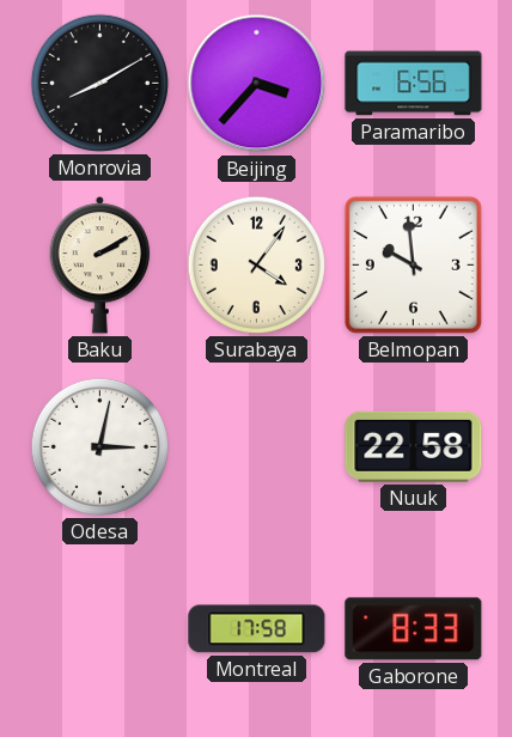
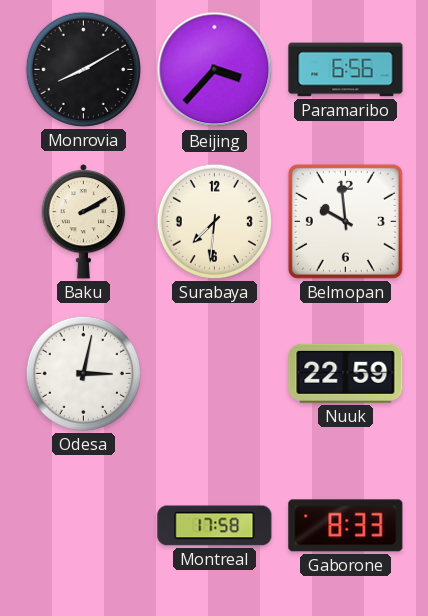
Surabaya: 4:06 -> 7:31
Nuuk: 22:58 -> 22:59
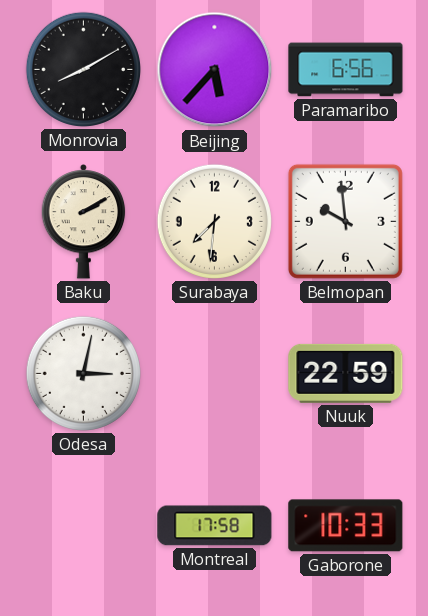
Beijing: 3:37 -> 5:37
Gaborone: 8:33 -> 10:33
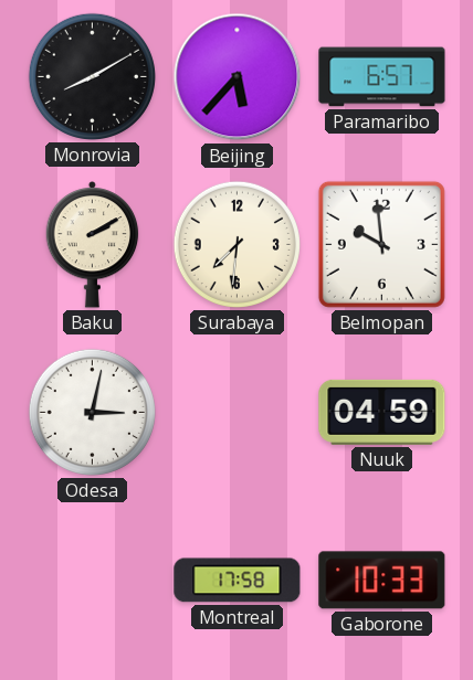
Paramaribo: 6:56 -> 6:57
Nuuk: 22:59 -> 04:59
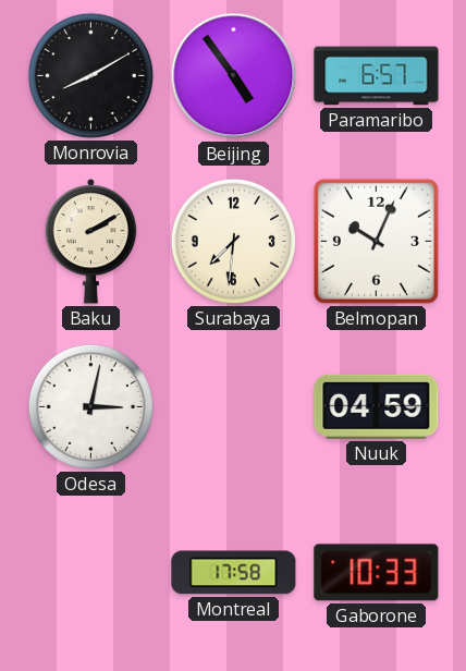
Beijing: 5:37 -> 4:54
Belmopan: 9:59 -> 10:04
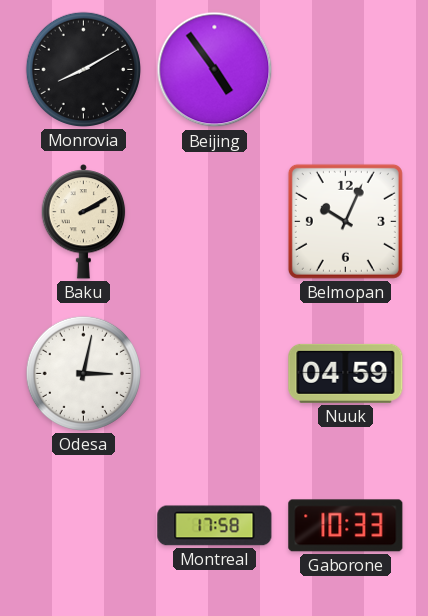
Paramaribo: 6:57 -> none
Surabaya: 7:31 -> none
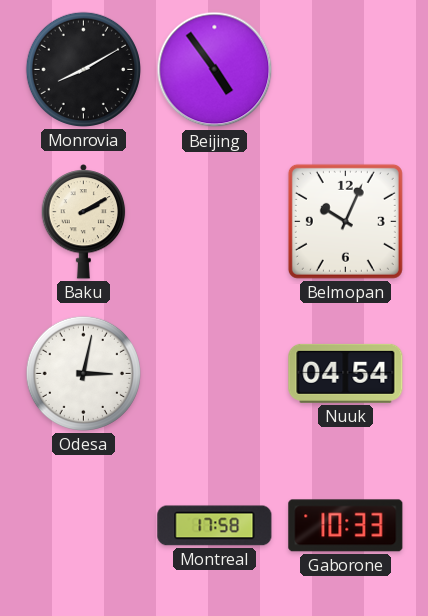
Nuuk: 04:59 -> 04:54
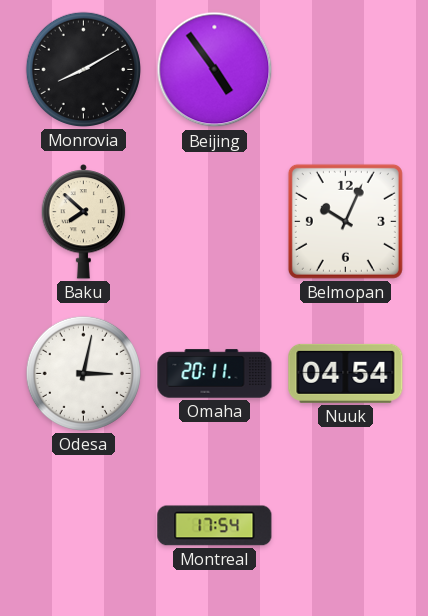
Baku: 2:10 -> 7:52
Omaha: none -> 20:11
Montreal: 17:58 -> 17:54
Gaborone: 10:33 -> none
